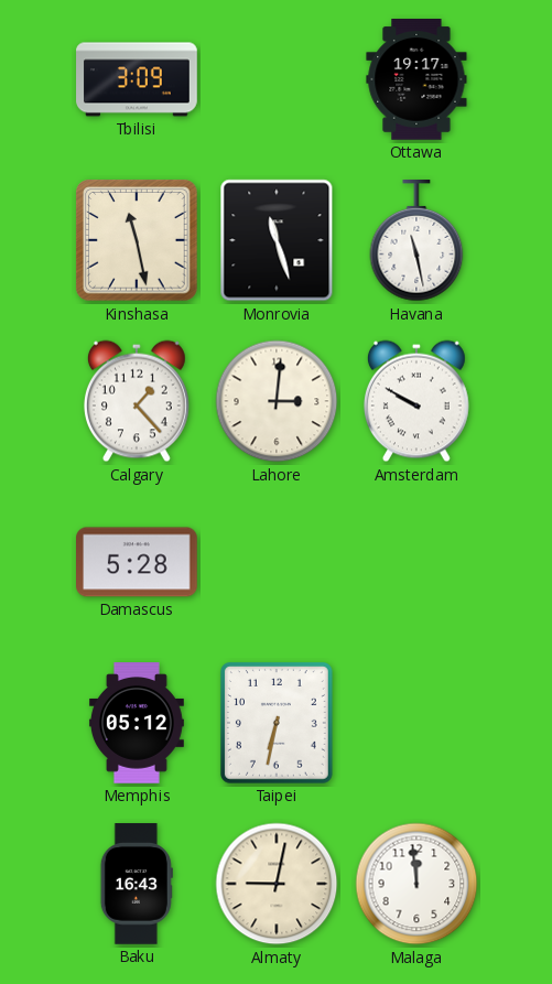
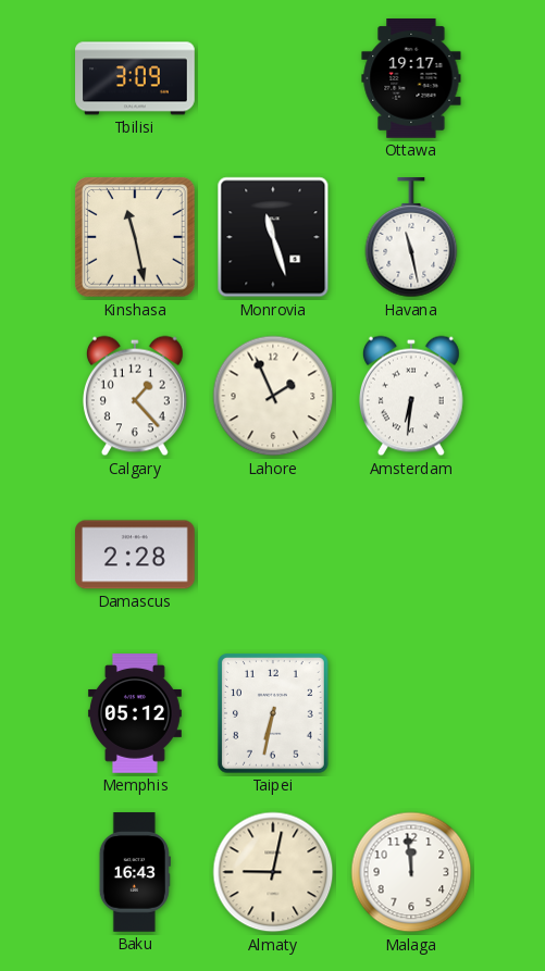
Lahore: 3:01 -> 1:56
Amsterdam: 9:50 -> 6:31
Damascus: 5:28 -> 2:28
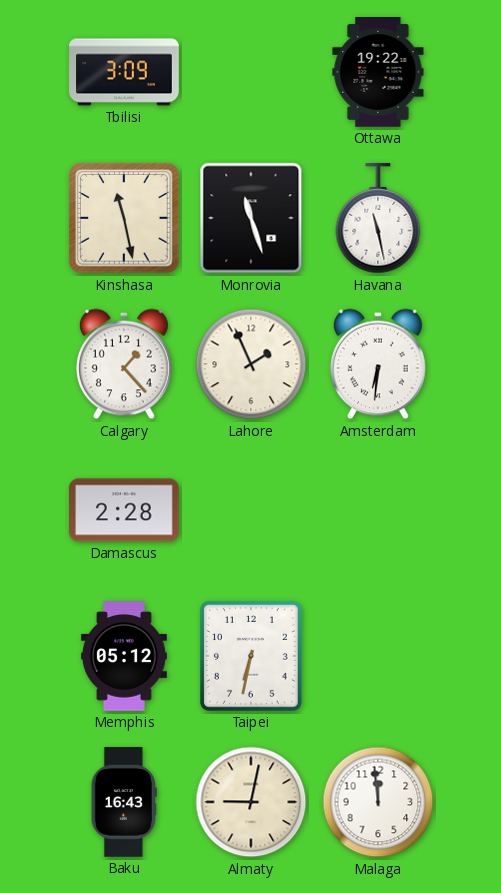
Ottawa: 19:17 -> 19:22
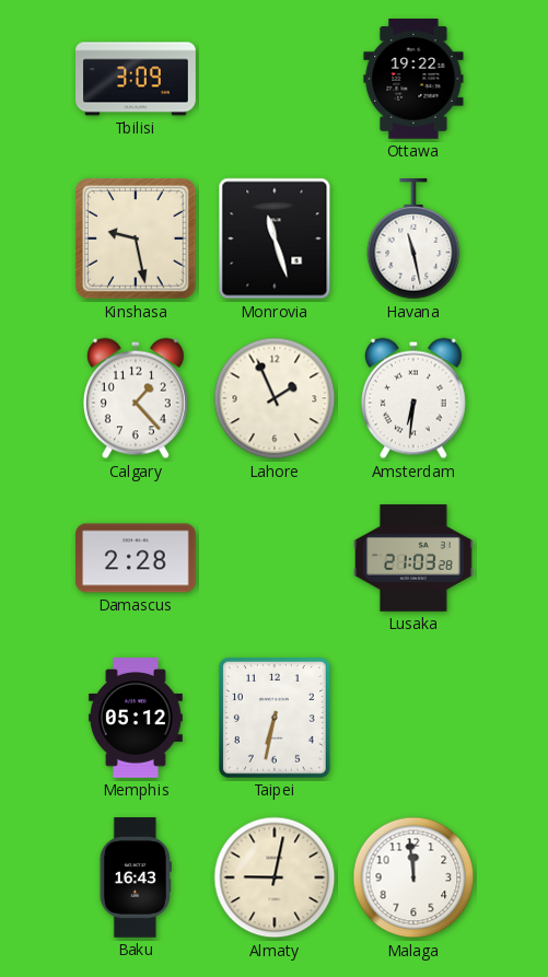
Kinshasa: 11:28 -> 9:28
Lusaka: none -> 21:03
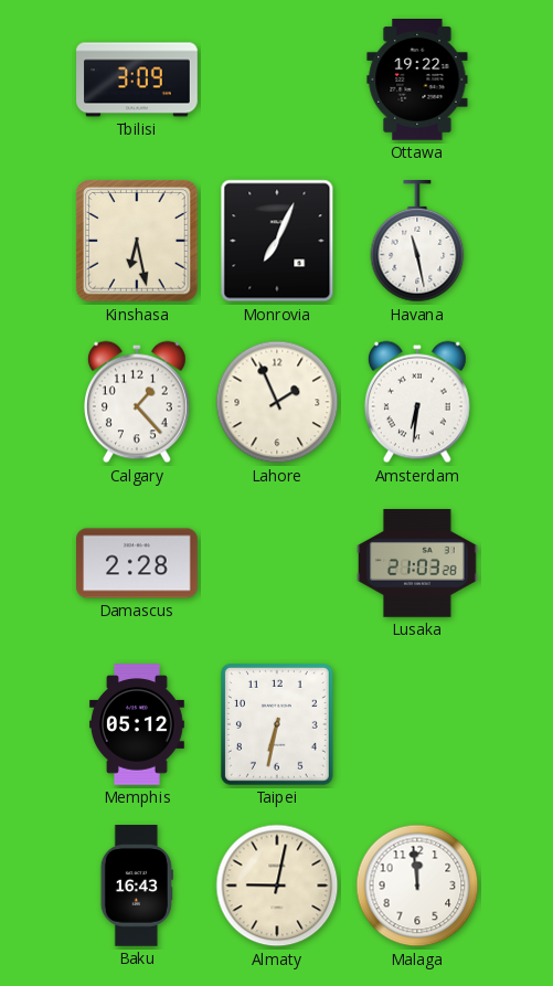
Kinshasa: 9:28 -> 6:28
Monrovia: 11:27 -> 7:04
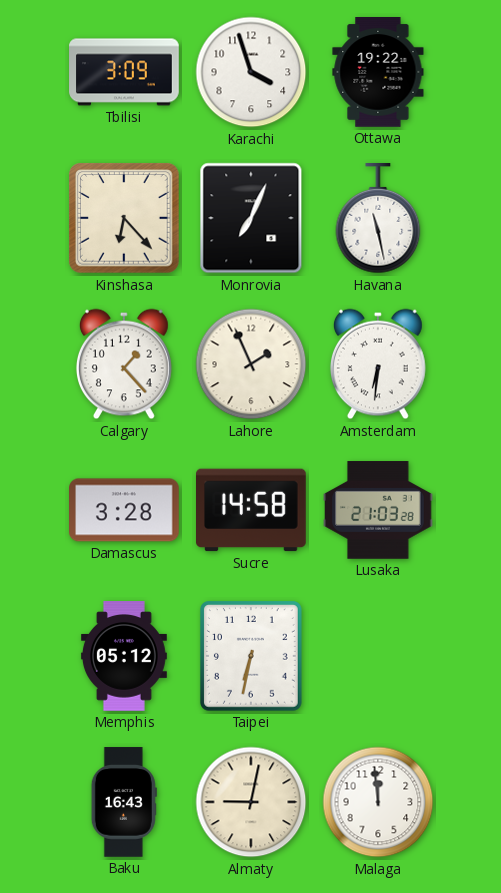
Karachi: none -> 3:57
Kinshasa: 6:28 -> 6:23
Damascus: 2:28 -> 3:28
Sucre: none -> 14:58
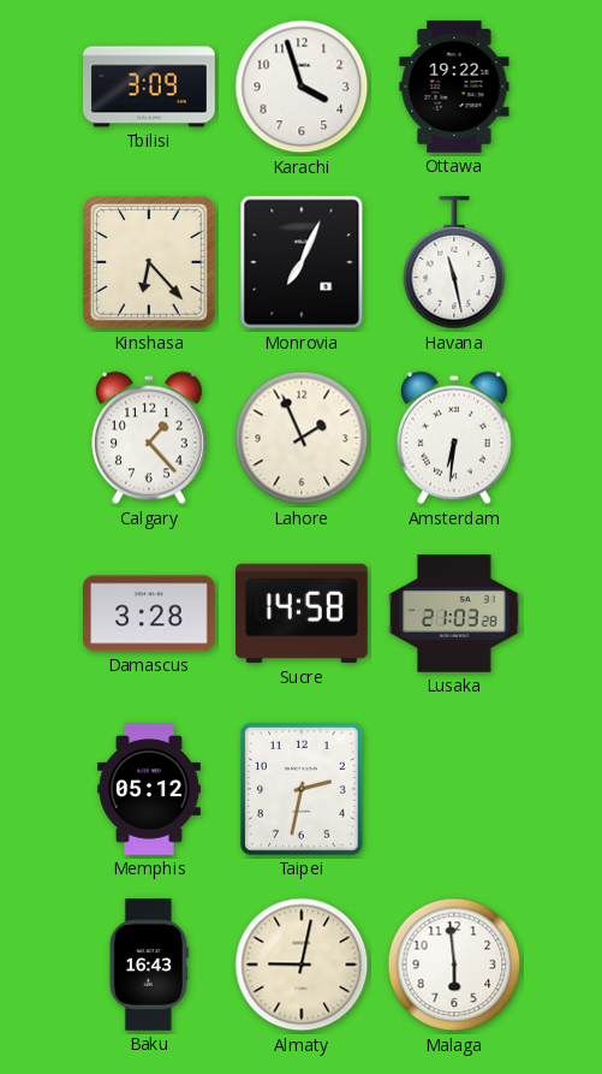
Taipei: 6:32 -> 2:32
Malaga: 11:59 -> 5:59
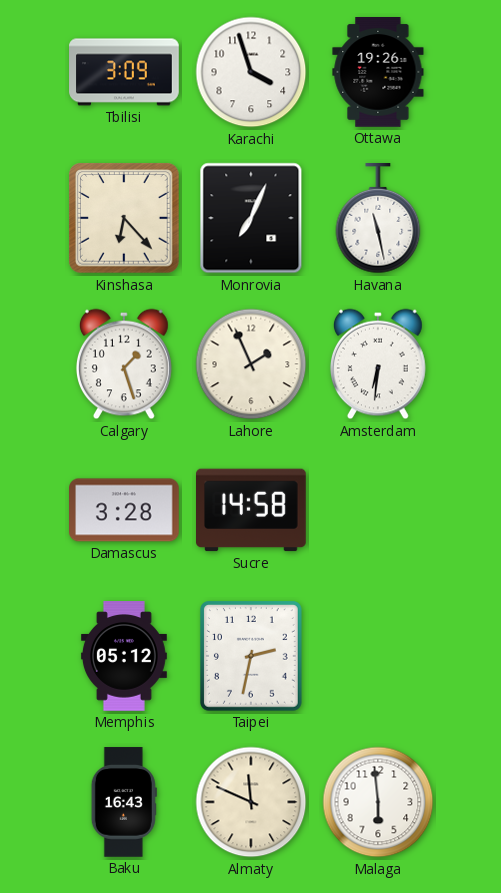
Ottawa: 19:22 -> 19:26
Calgary: 1:23 -> 1:27
Lusaka: 21:03 -> none
Almaty: 9:02 -> 11:49
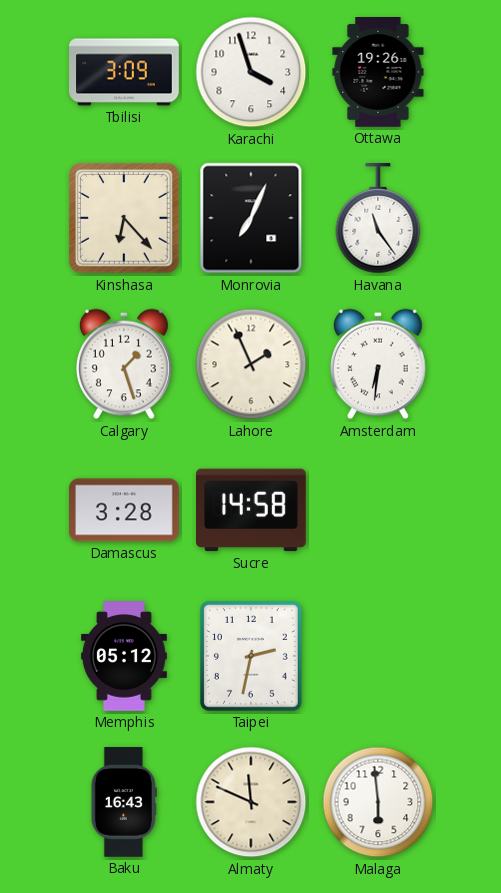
Havana: 11:28 -> 11:24
